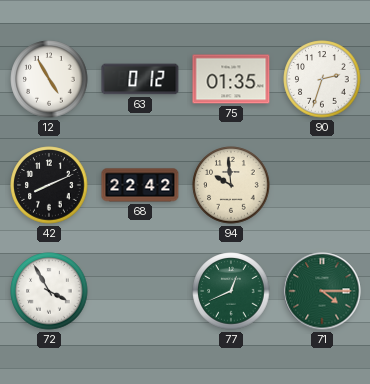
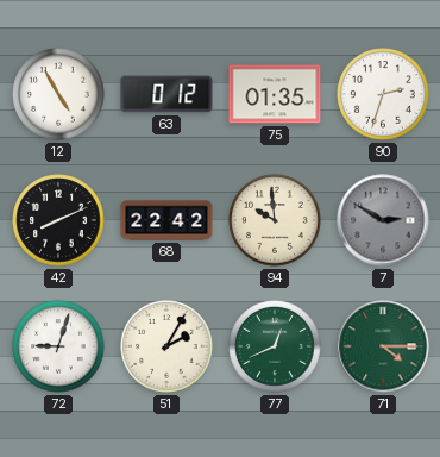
7: none -> 2:50
72: 3:55 -> 9:03
51: none -> 2:05
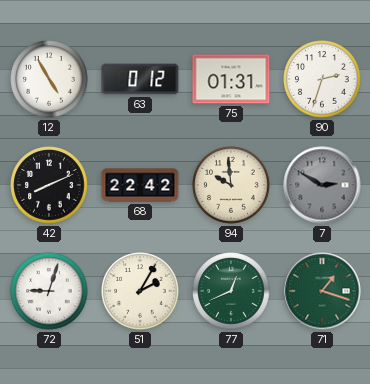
75: 01:35 -> 01:31
71: 4:15 -> 1:18
